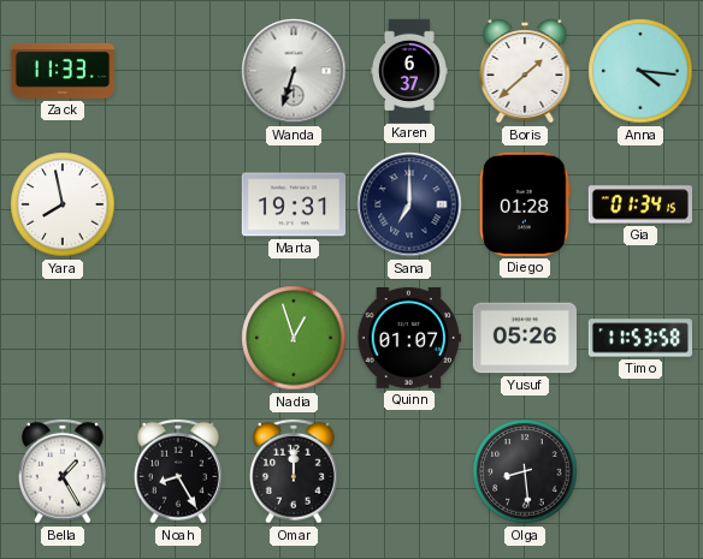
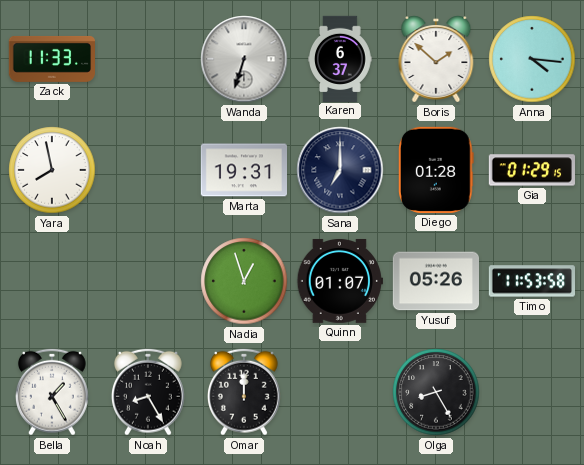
Boris: 1:38 -> 1:52
Gia: 01:34 -> 01:29
Olga: 8:29 -> 8:25
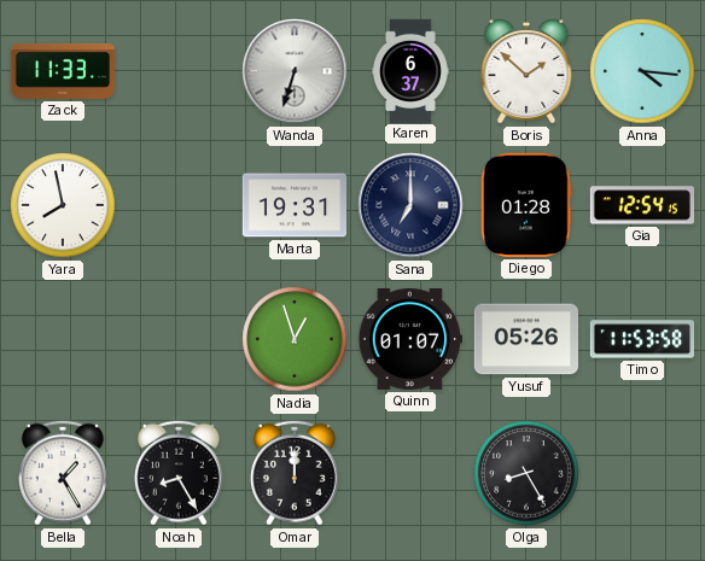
Gia: 01:29 -> 12:54
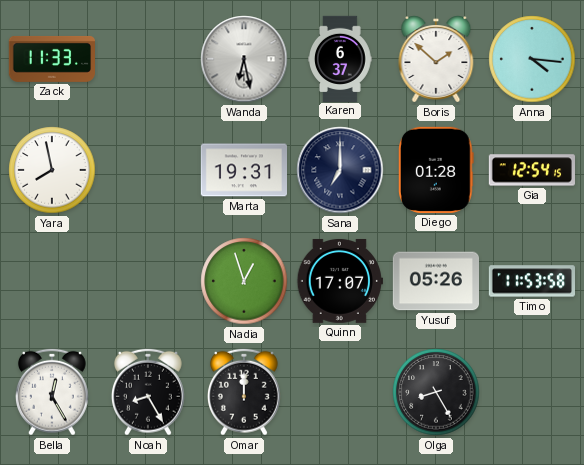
Wanda: 6:33 -> 6:28
Quinn: 01:07 -> 17:07
Bella: 1:25 -> 12:25
